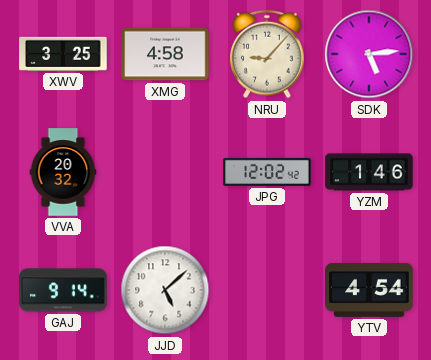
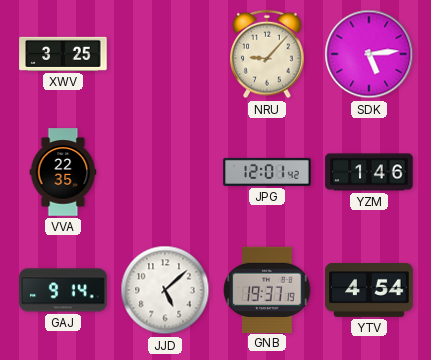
XMG: 4:58 -> none
VVA: 20:32 -> 22:35
JPG: 12:02 -> 12:01
GNB: none -> 19:37
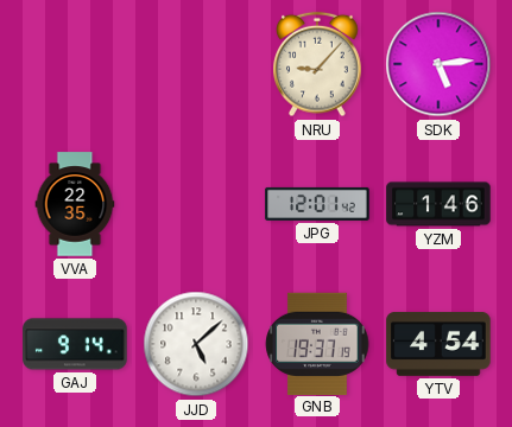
XWV: 3:25 -> none
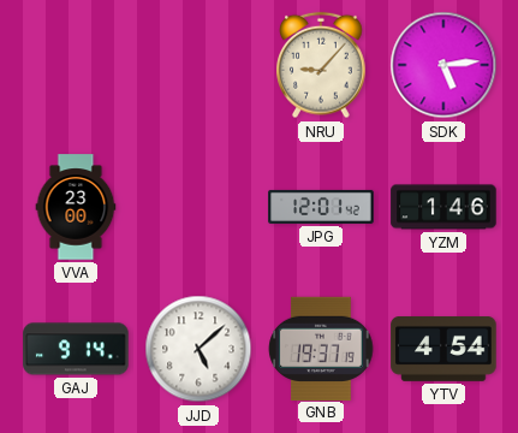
VVA: 22:35 -> 23:00
